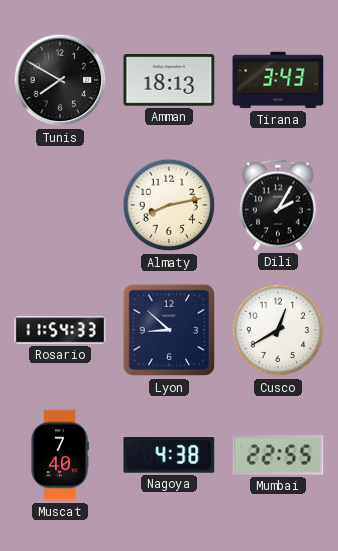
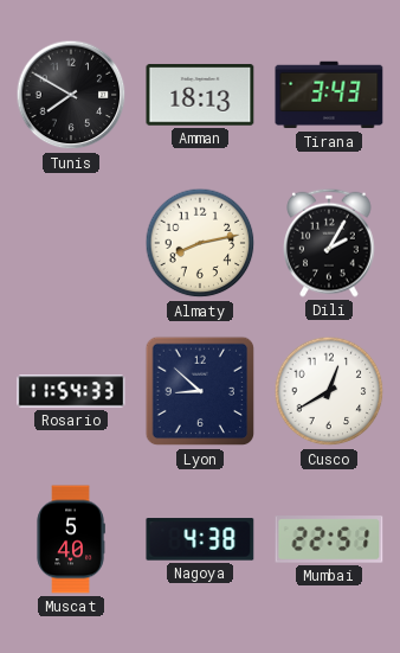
Muscat: 7:40 -> 5:40
Mumbai: 22:55 -> 22:51
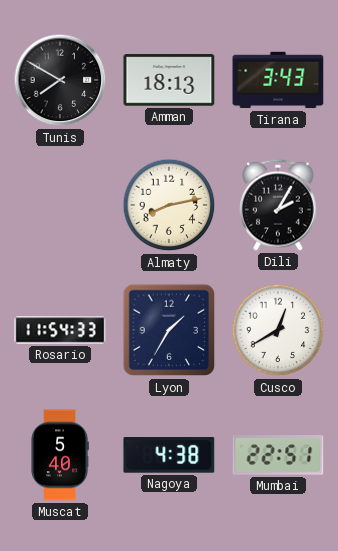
Lyon: 8:52 -> 1:35
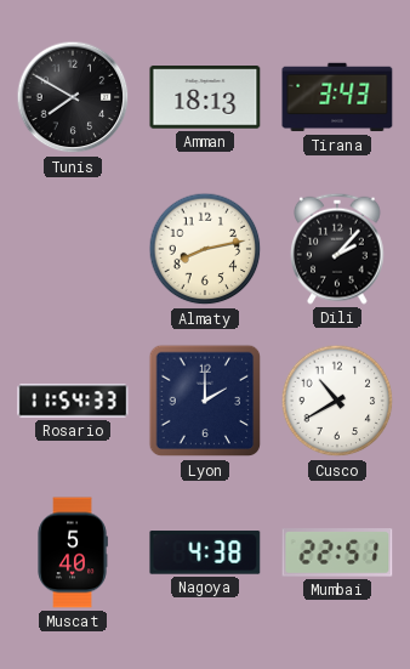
Dili: 2:05 -> 2:07
Lyon: 1:35 -> 2:00
Cusco: 12:40 -> 10:40
